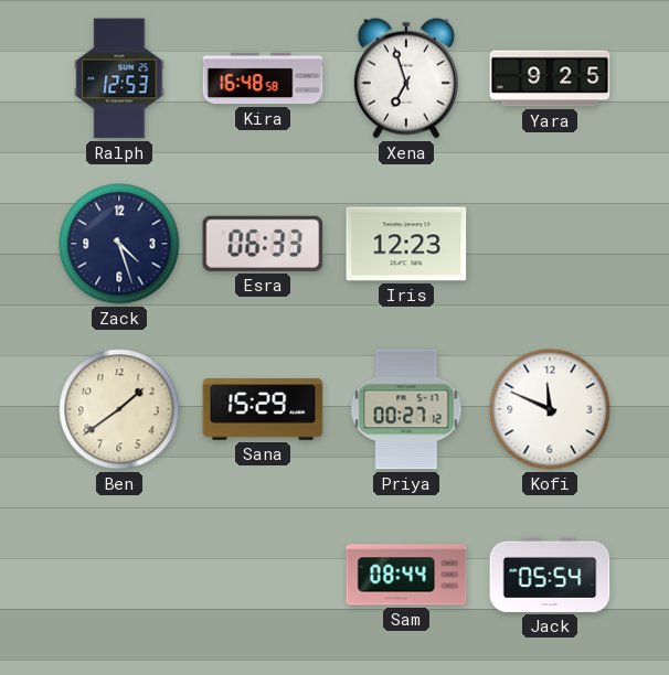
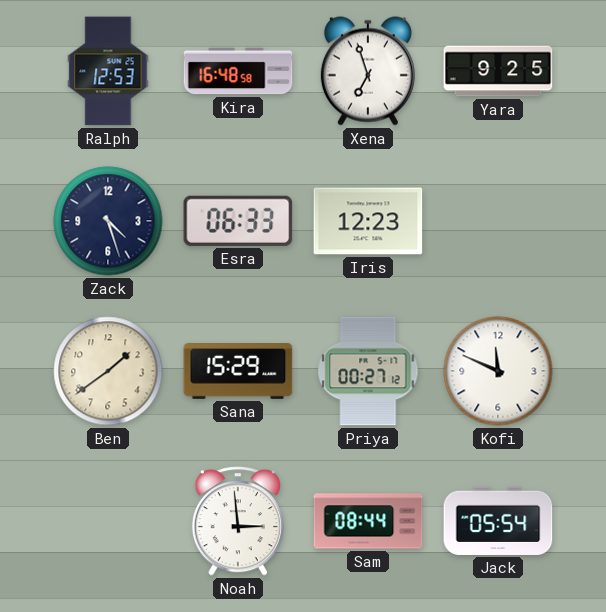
Noah: none -> 2:59
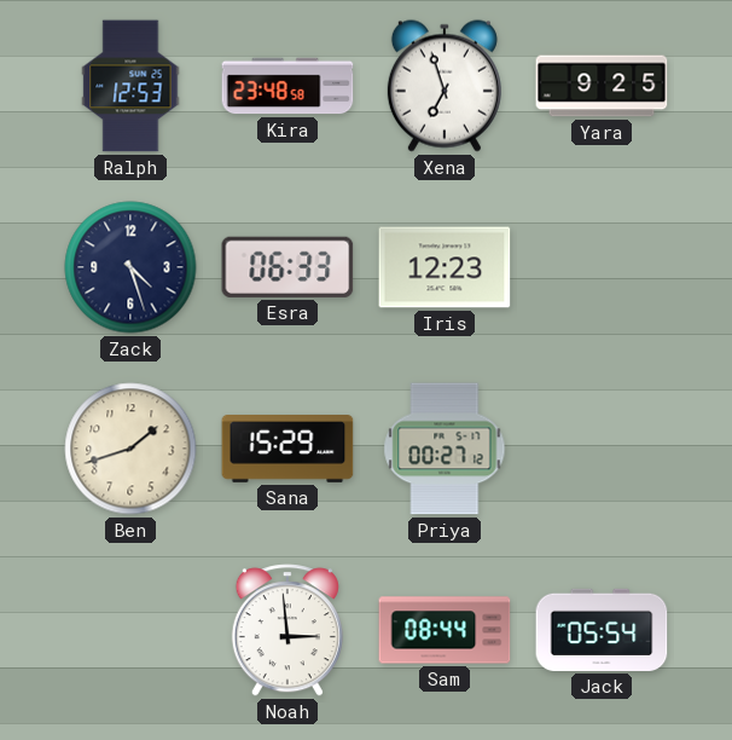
Kira: 16:48 -> 23:48
Ben: 1:39 -> 1:42
Kofi: 11:49 -> none
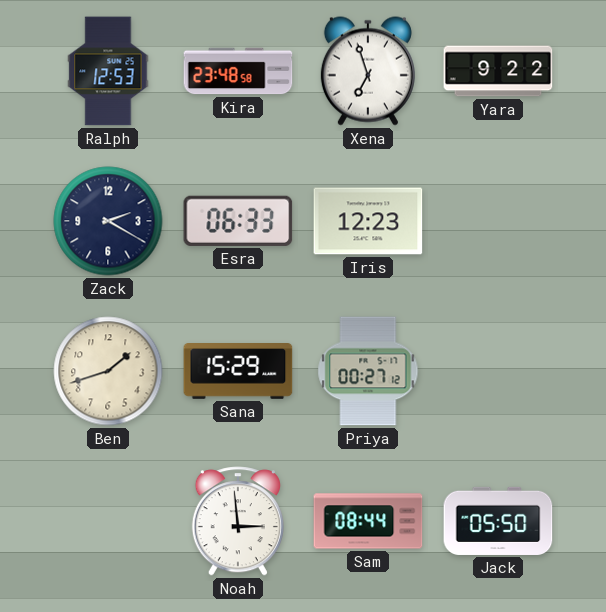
Yara: 9:25 -> 9:22
Zack: 4:27 -> 2:20
Jack: 05:54 -> 05:50
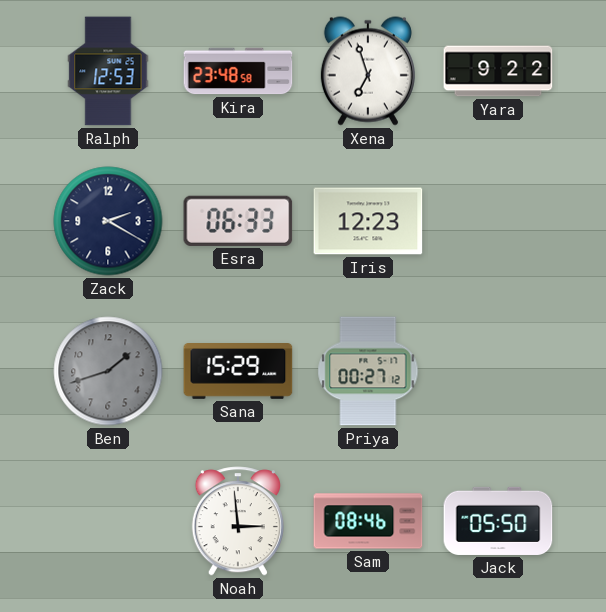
Ben dial: cream -> grey
Sam: 08:44 -> 08:46
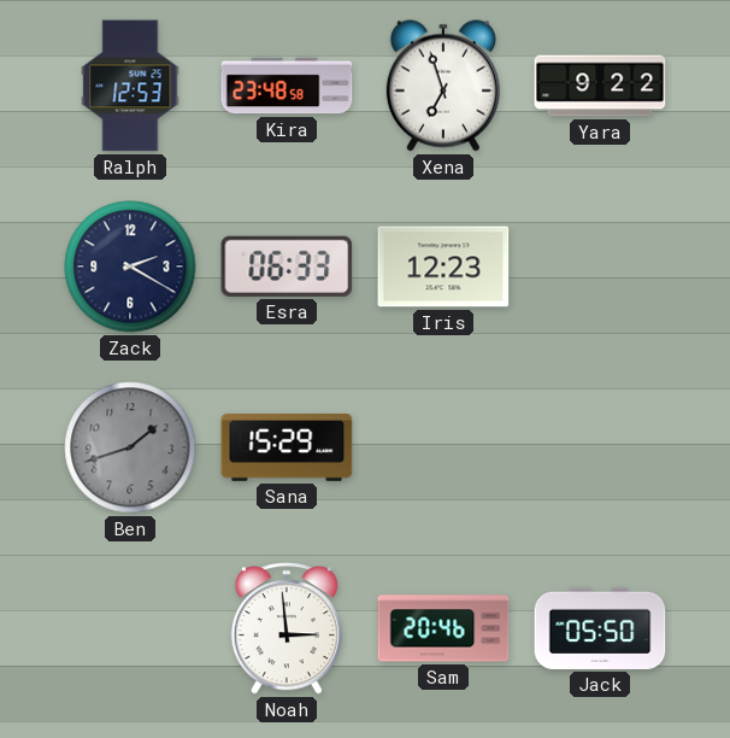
Priya: 00:27 -> none
Sam: 08:46 -> 20:46
